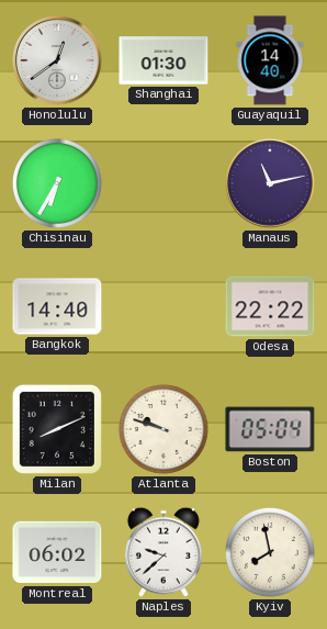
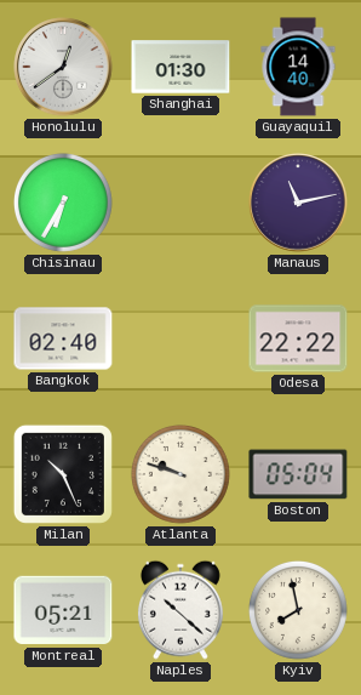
Bangkok: 14:40 -> 02:40
Milan: 8:11 -> 10:26
Montreal: 06:02 -> 05:21
Naples: 9:38 -> 10:22
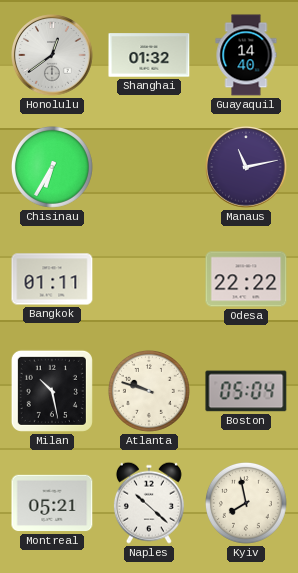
Shanghai: 01:30 -> 01:32
Bangkok: 02:40 -> 01:11
Milan: 10:26 -> 10:28
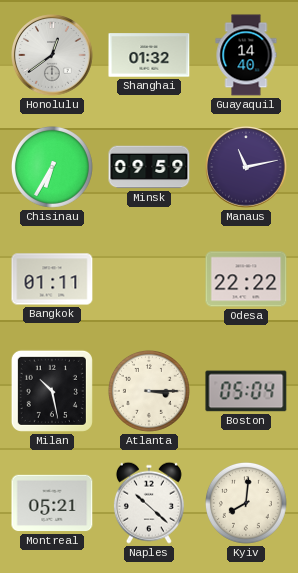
Minsk: none -> 09:59
Atlanta: 9:48 -> 3:15
Kyiv: 7:58 -> 8:01
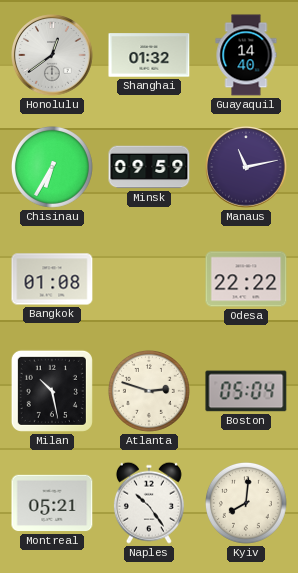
Bangkok: 01:11 -> 01:08
Atlanta: 3:15 -> 2:48
Naples: 10:22 -> 10:24
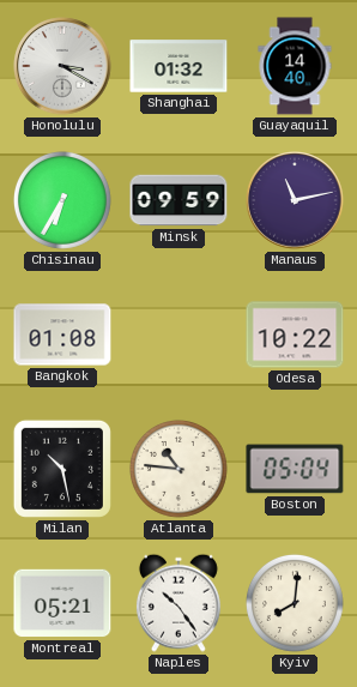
Honolulu: 12:39 -> 3:20
Odesa: 22:22 -> 10:22
Atlanta: 2:48 -> 10:46
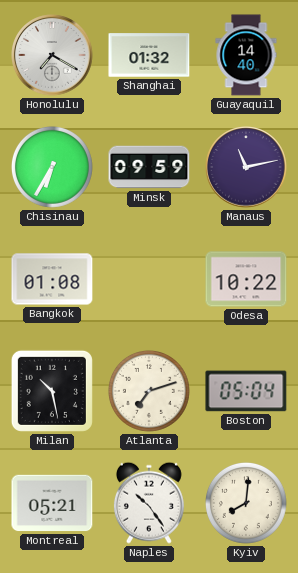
Honolulu: 3:20 -> 7:20
Atlanta: 10:46 -> 7:12
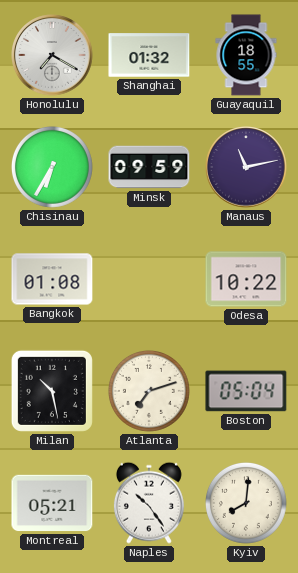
Guayaquil: 14:40 -> 18:55
